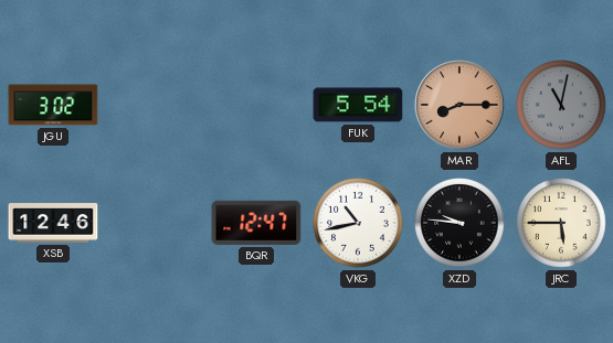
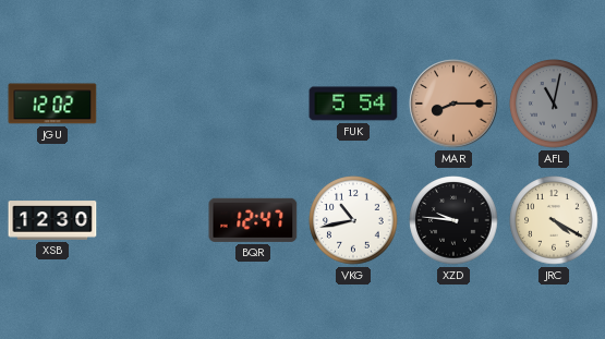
JGU: 3:02 -> 12:02
XSB: 12:46 -> 12:30
JRC: 5:45 -> 4:20
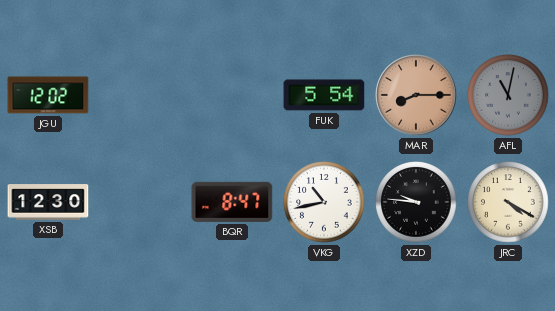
BQR: 12:47 -> 8:47
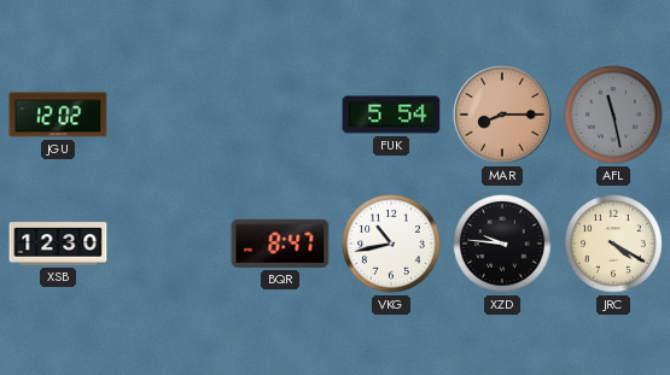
AFL: 11:02 -> 11:28
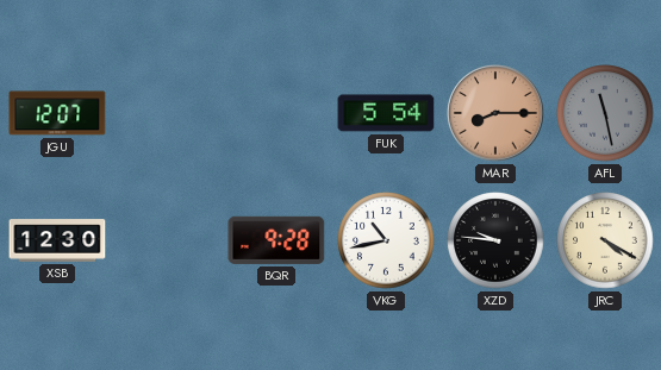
JGU: 12:02 -> 12:07
BQR: 8:47 -> 9:28
